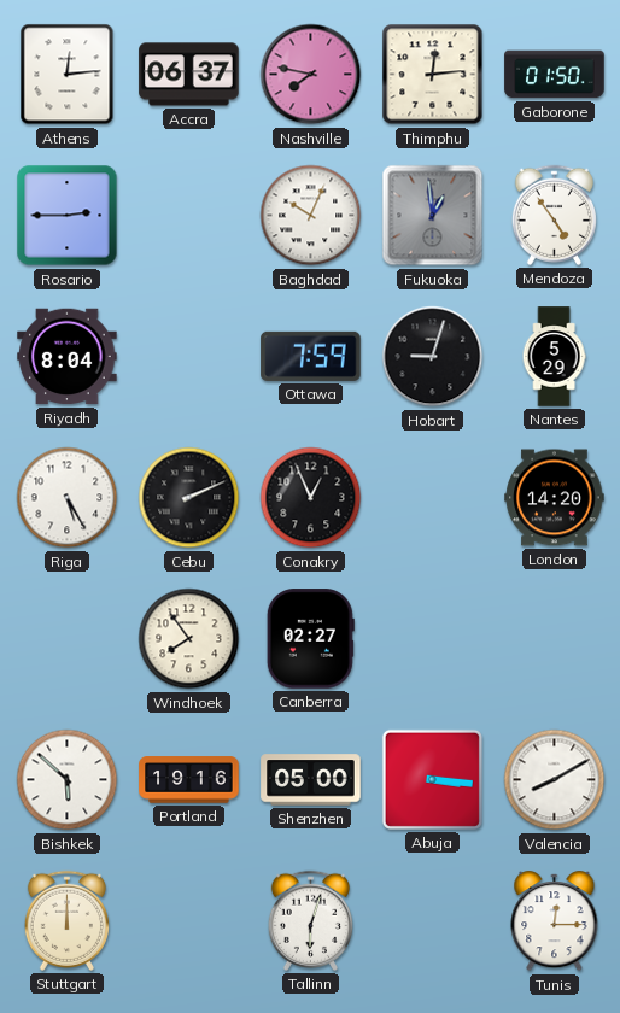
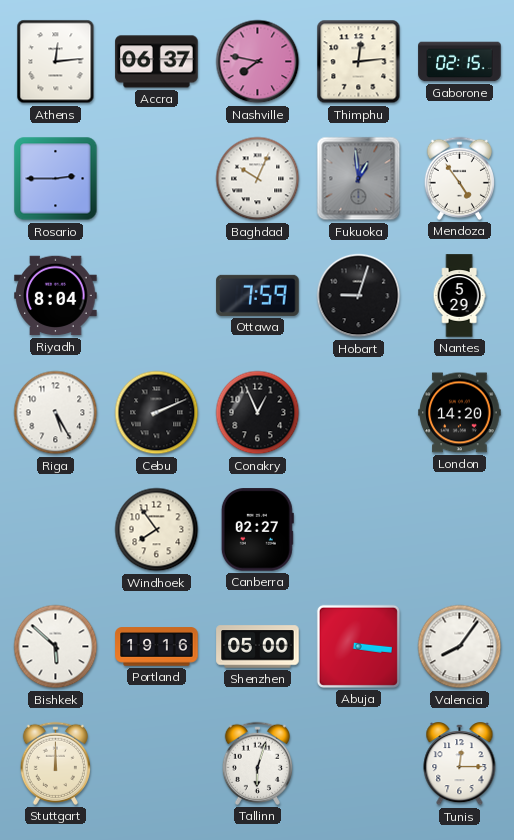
Gaborone: 01:50 -> 02:15
Valencia: 8:10 -> 8:06
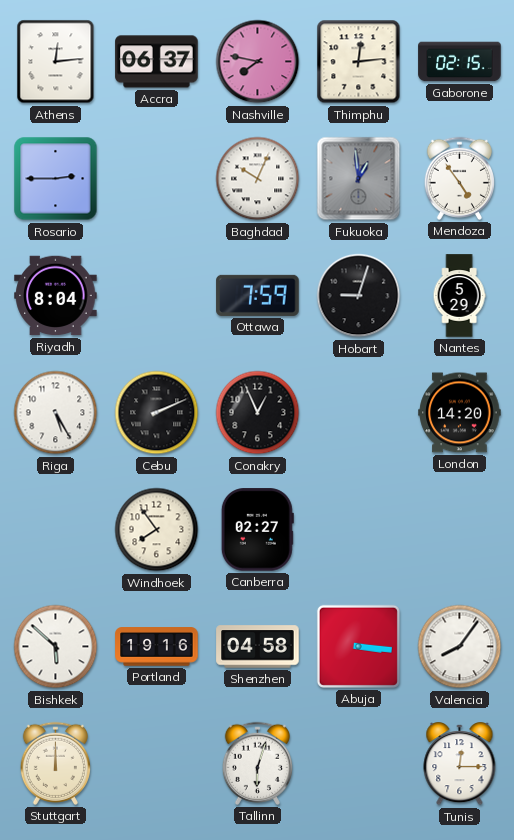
Shenzhen: 05:00 -> 04:58
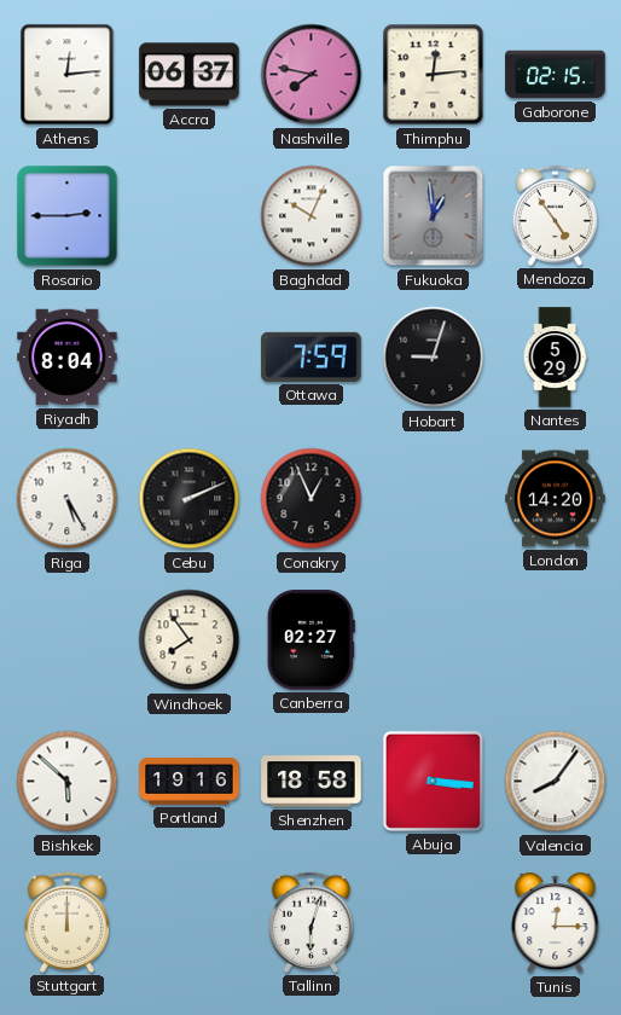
Shenzhen: 04:58 -> 18:58
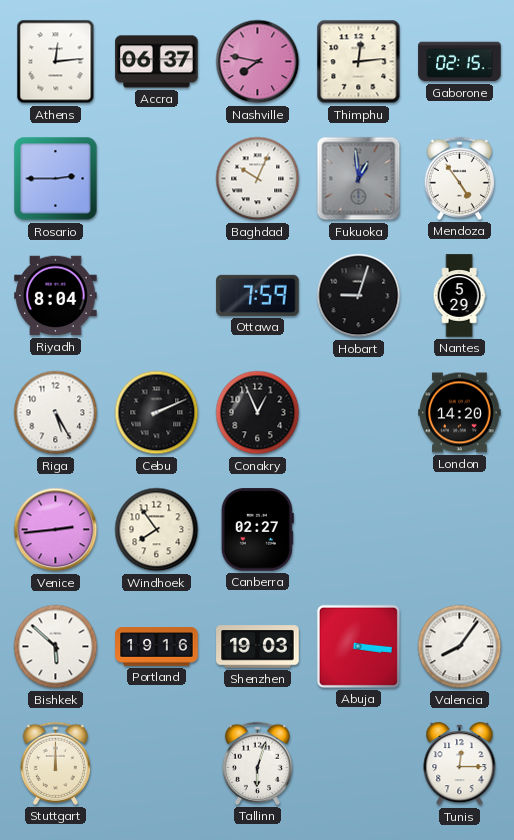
Venice: none -> 2:44
Shenzhen: 18:58 -> 19:03
